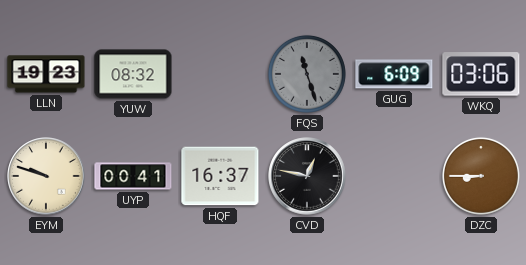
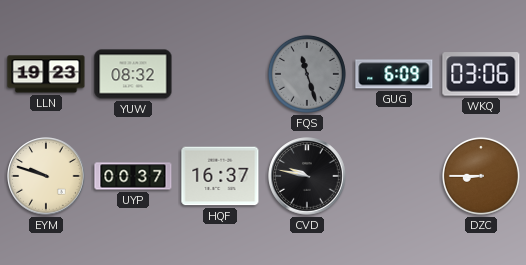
UYP: 00:41 -> 00:37
CVD: 12:47 -> 9:47
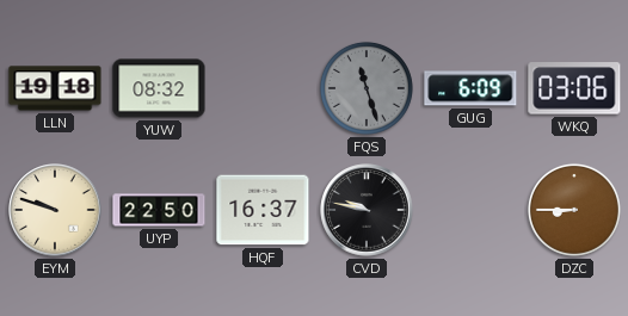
LLN: 19:23 -> 19:18
UYP: 00:37 -> 22:50
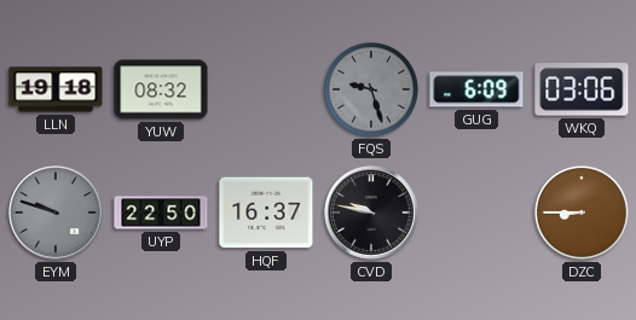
FQS: 11:27 -> 9:27
EYM dial: cream -> grey
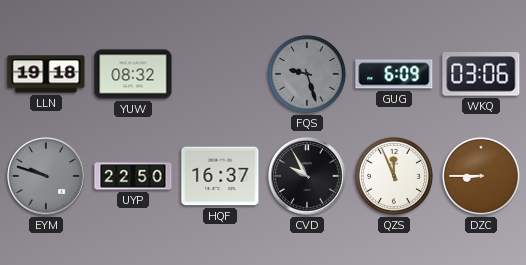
CVD: 9:47 -> 9:55
QZS: none -> 11:56
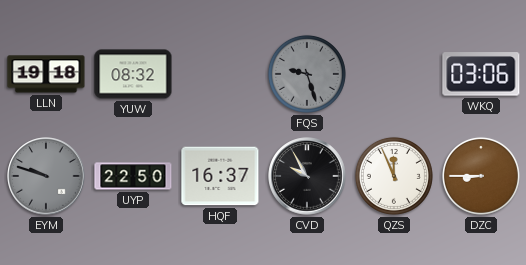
GUG: 6:09 -> none
